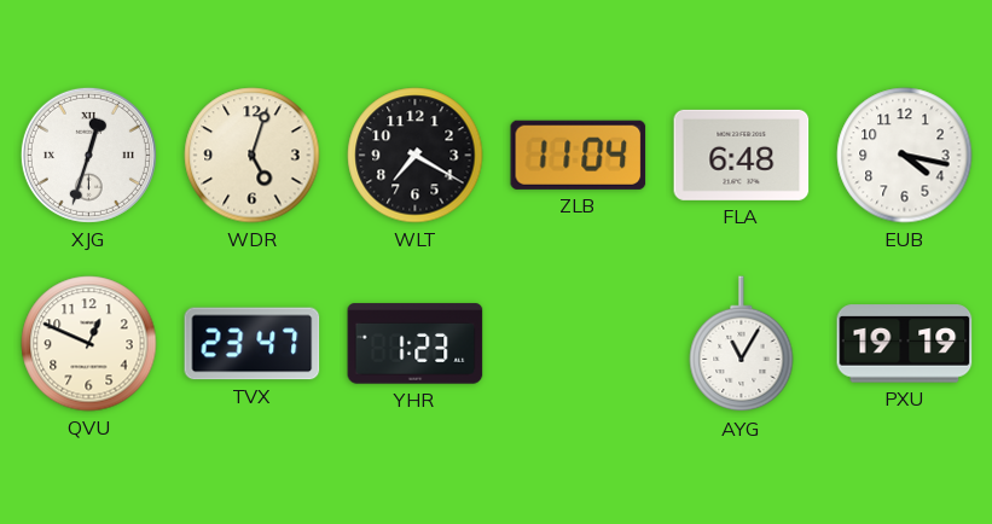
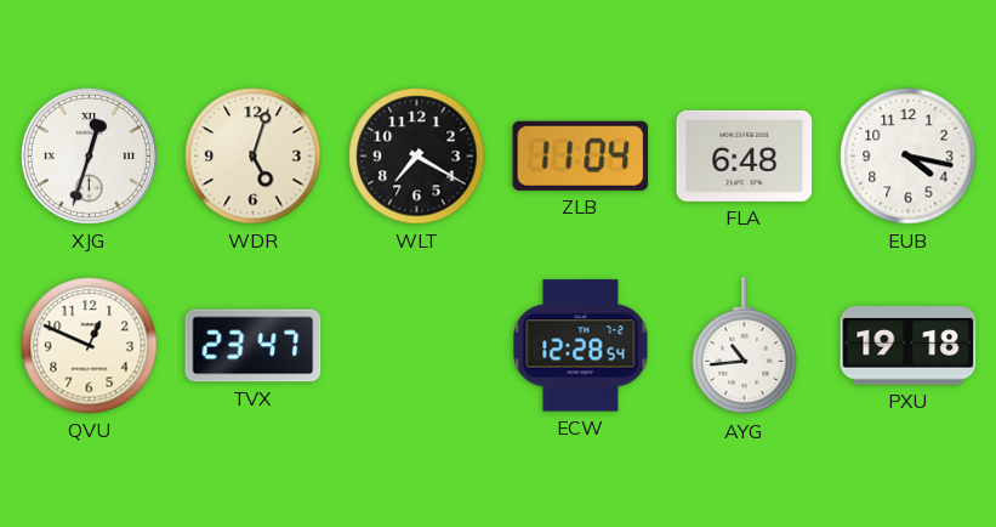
YHR: 1:23 -> none
ECW: none -> 12:28
AYG: 11:05 -> 10:44
PXU: 19:19 -> 19:18
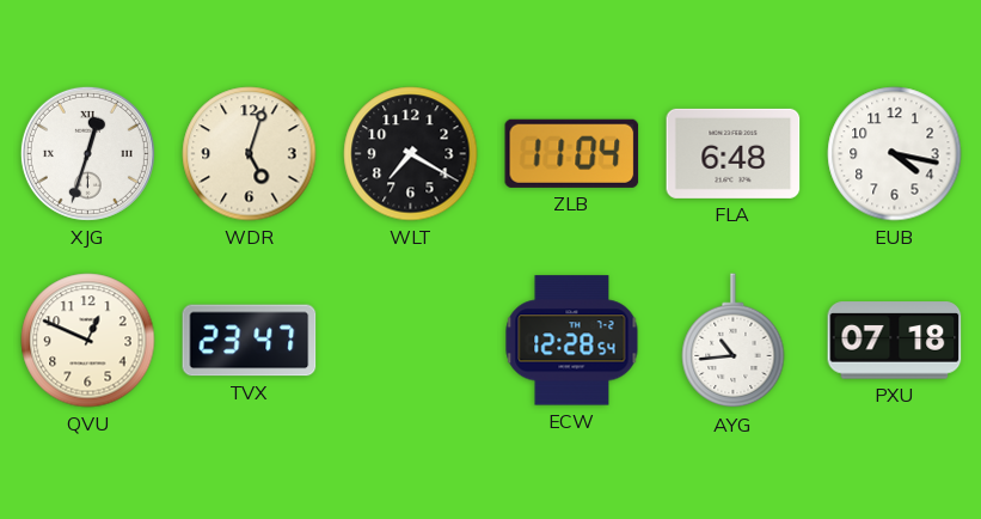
PXU: 19:18 -> 07:18
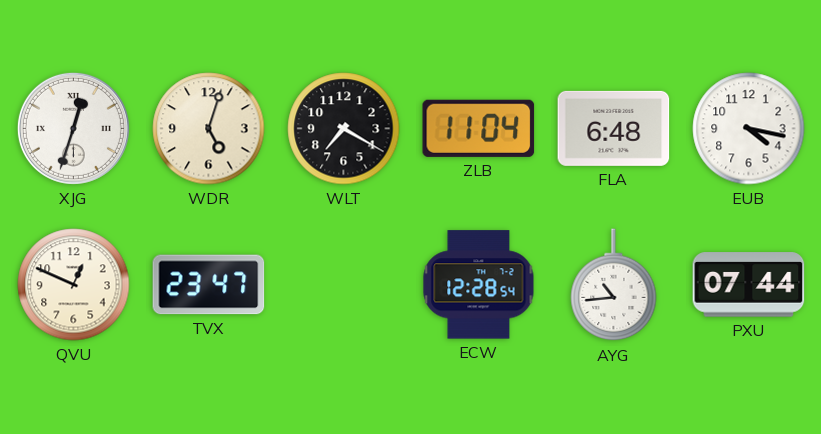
PXU: 07:18 -> 07:44
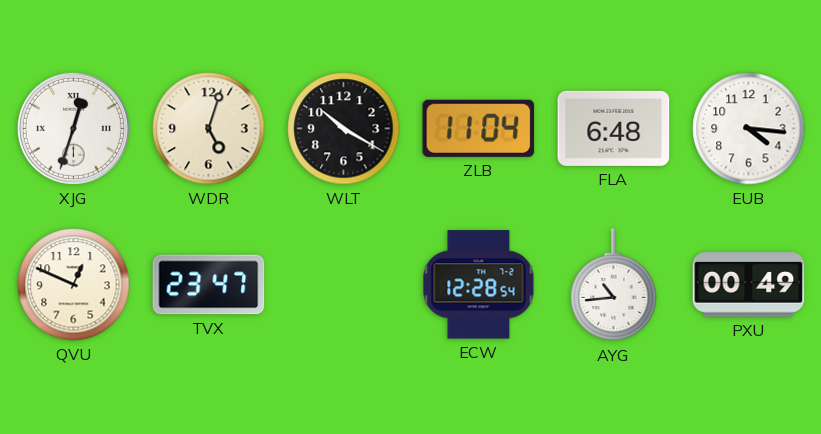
WLT: 7:20 -> 10:20
EUB: 4:17 -> 4:16
PXU: 07:44 -> 00:49
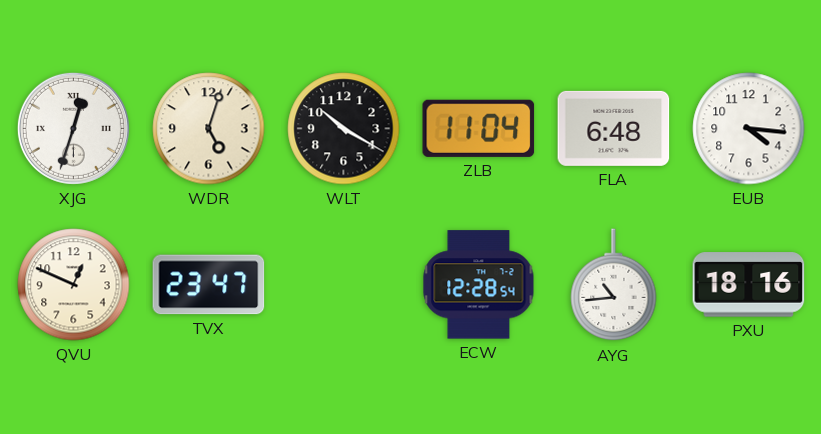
PXU: 00:49 -> 18:16
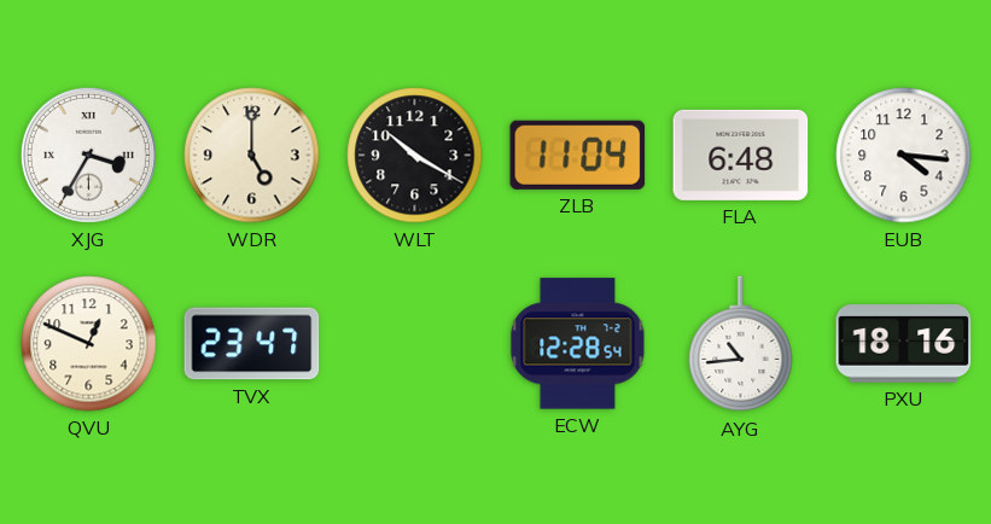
XJG: 12:33 -> 3:35
WDR: 5:03 -> 5:00
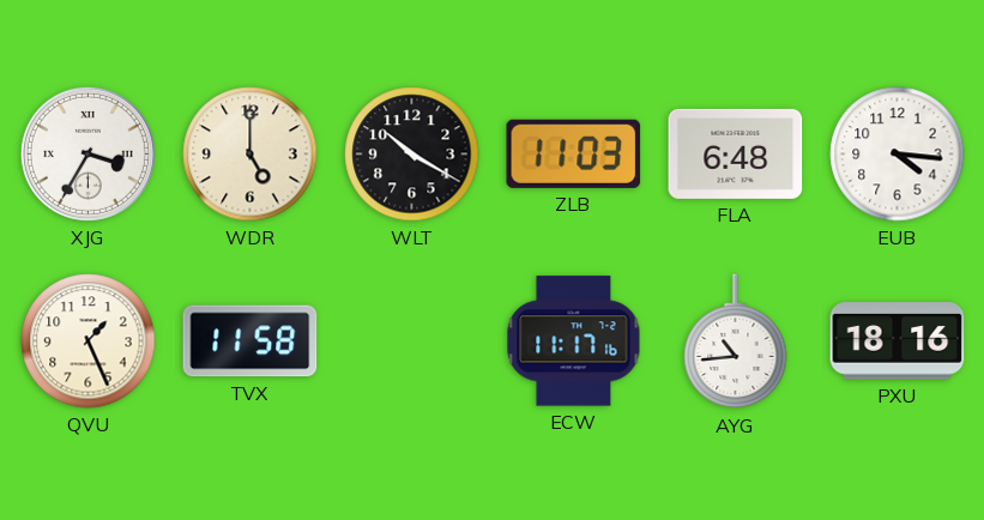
ZLB: 11:04 -> 11:03
QVU: 12:49 -> 1:26
TVX: 23:47 -> 11:58
ECW: 12:28 -> 11:17
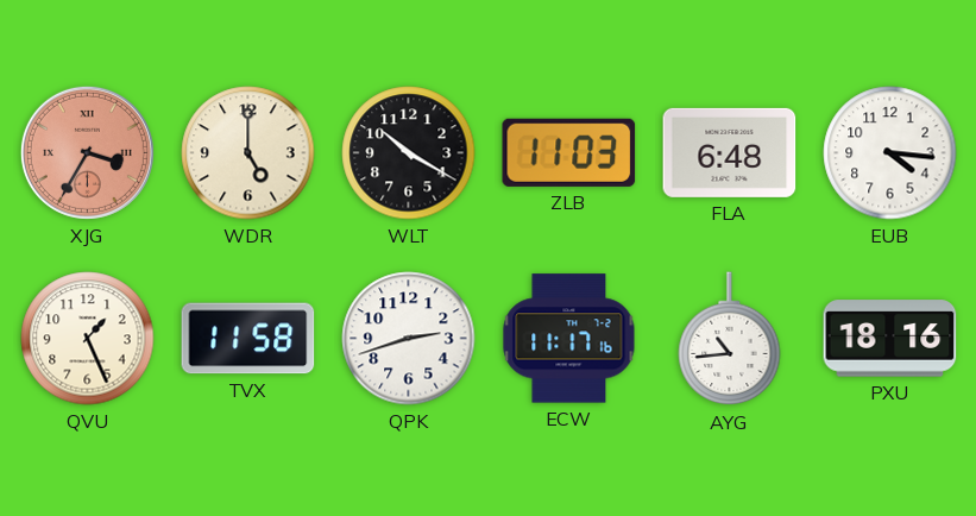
XJG dial: white -> salmon
QPK: none -> 2:42
